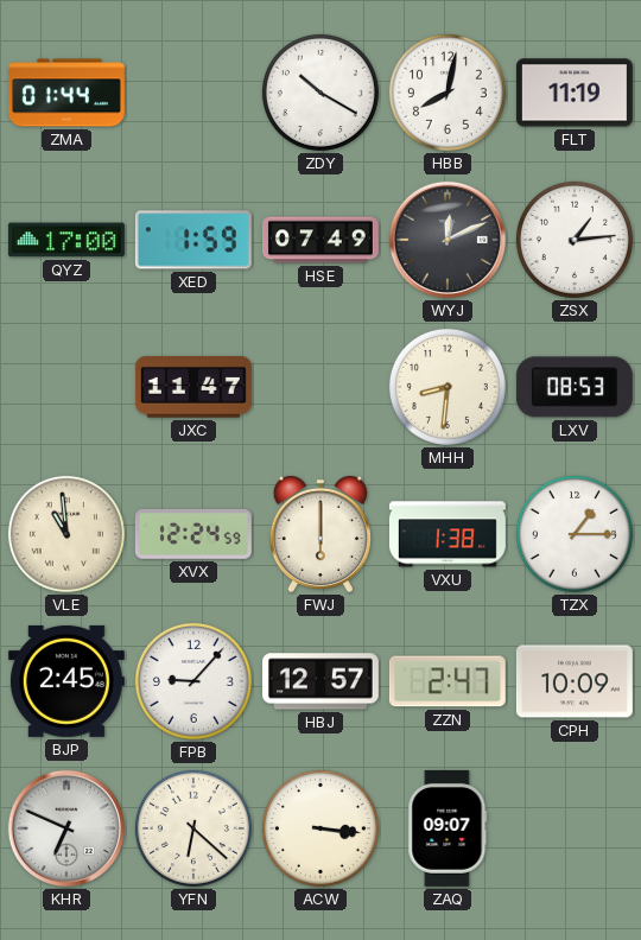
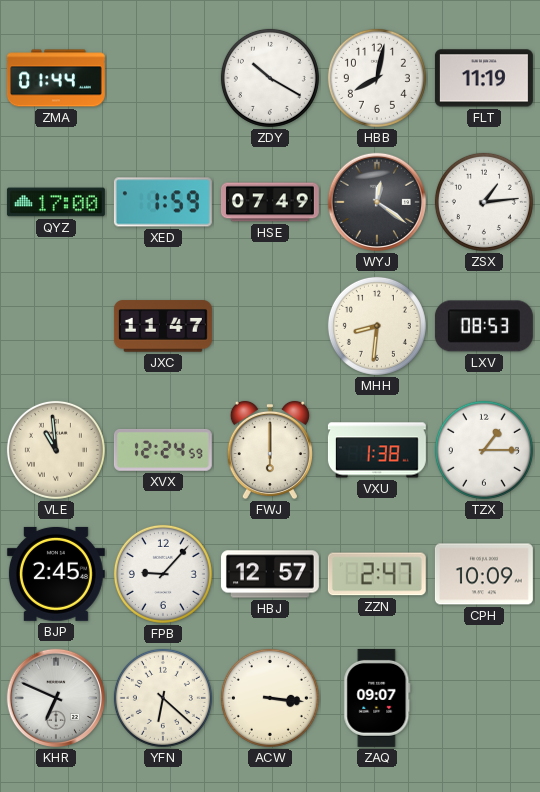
WYJ: 12:11 -> 12:21
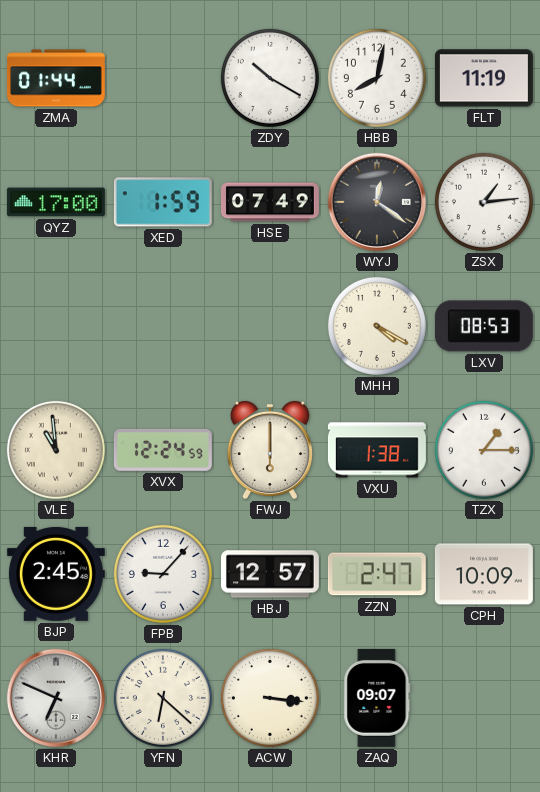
JXC: 11:47 -> none
MHH: 8:31 -> 4:20
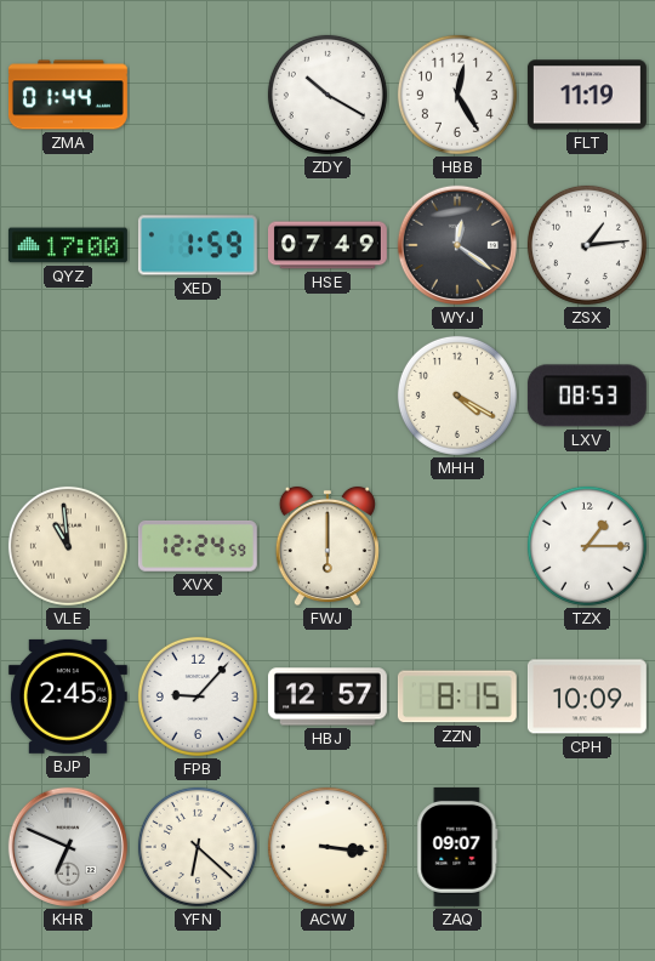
HBB: 8:02 -> 12:25
VXU: 1:38 -> none
ZZN: 2:47 -> 8:15
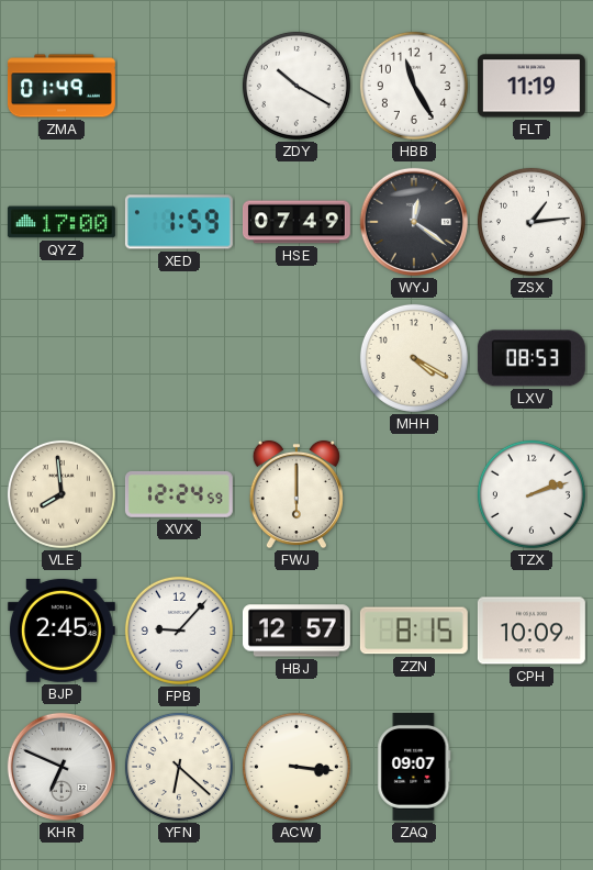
ZMA: 01:44 -> 01:49
HBB: 12:25 -> 11:25
VLE: 10:59 -> 7:59
TZX: 1:15 -> 2:12
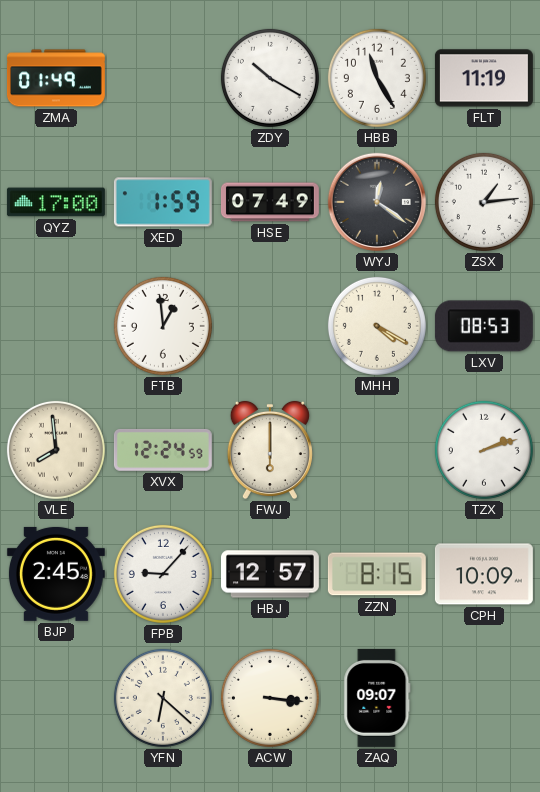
FTB: none -> 12:59
KHR: 6:49 -> none
